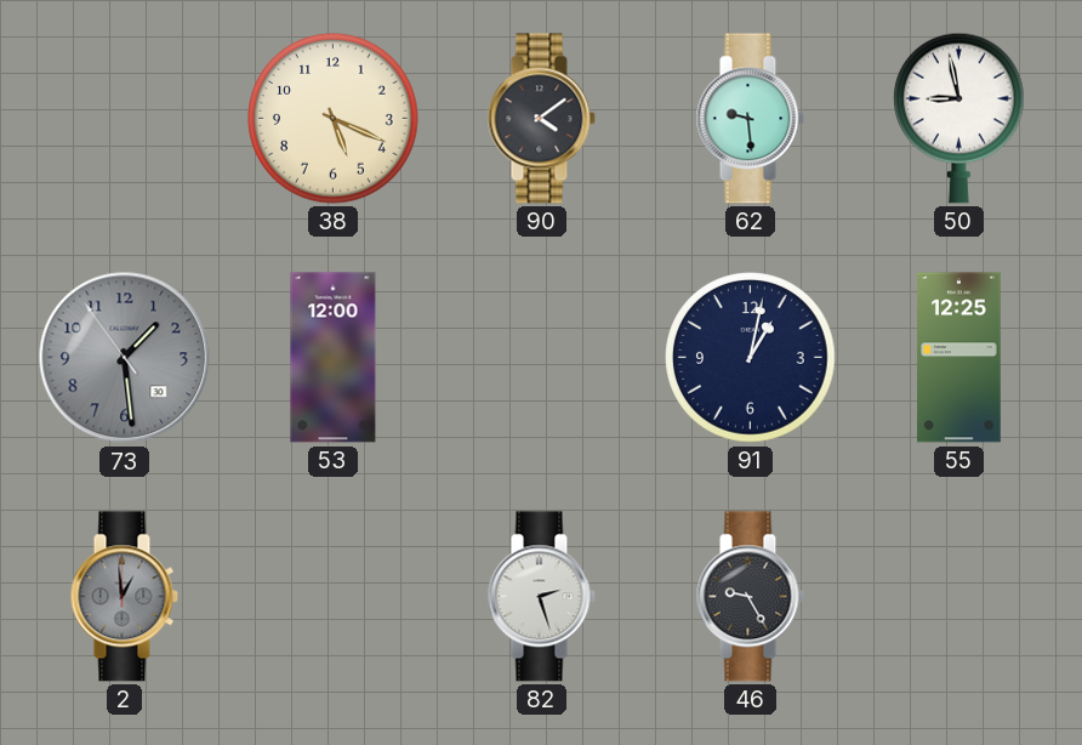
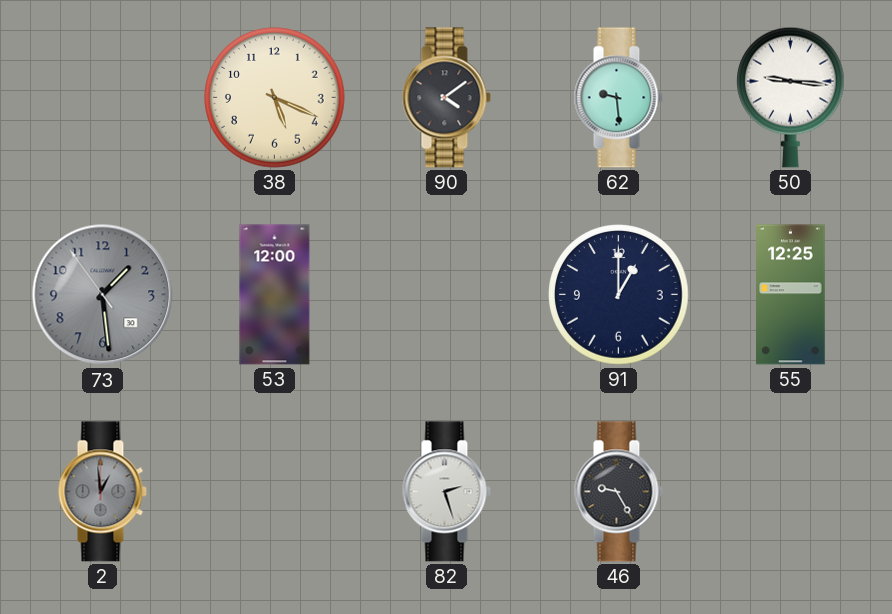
50: 8:58 -> 9:16
91: 1:02 -> 1:00
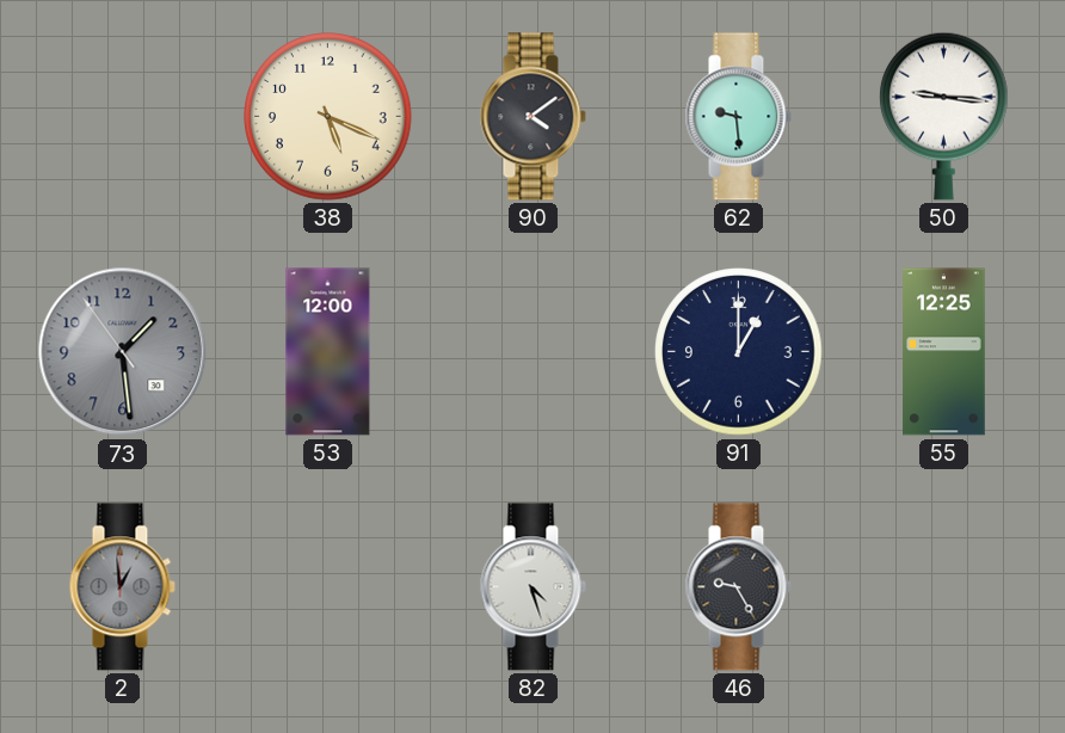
82: 2:27 -> 4:27
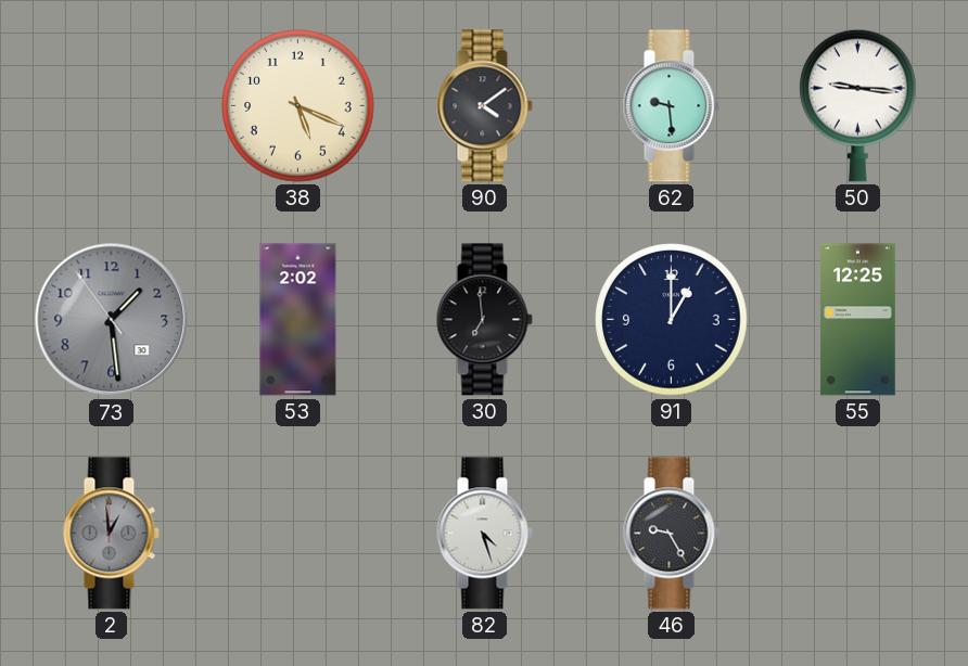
53: 12:00 -> 2:02
30: none -> 6:59
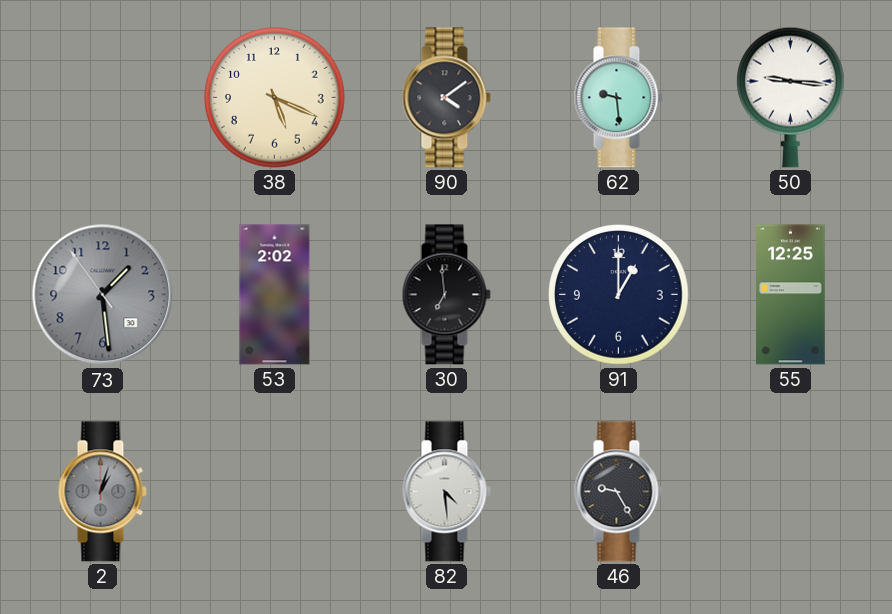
2: 12:59 -> 1:03
82: 4:27 -> 4:29
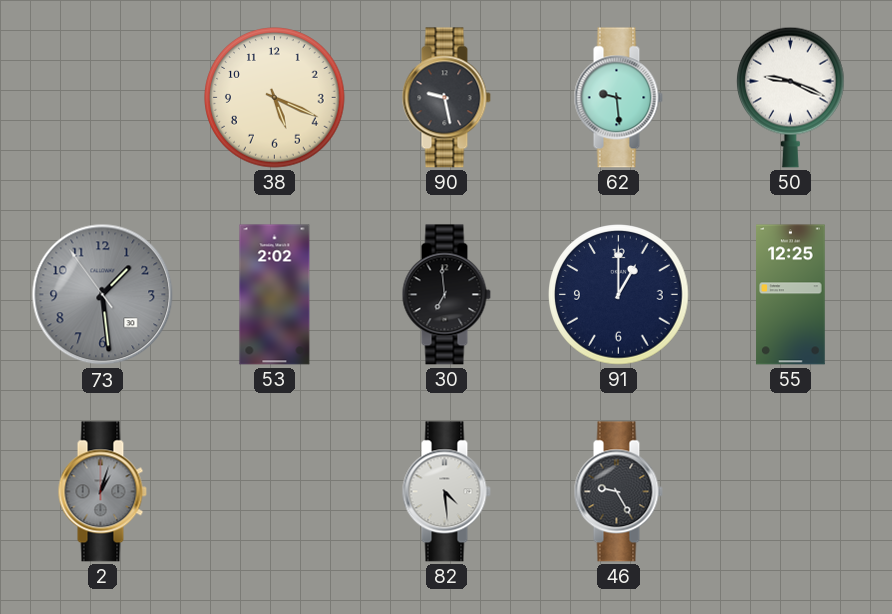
90: 4:09 -> 9:28
50: 9:16 -> 9:19
